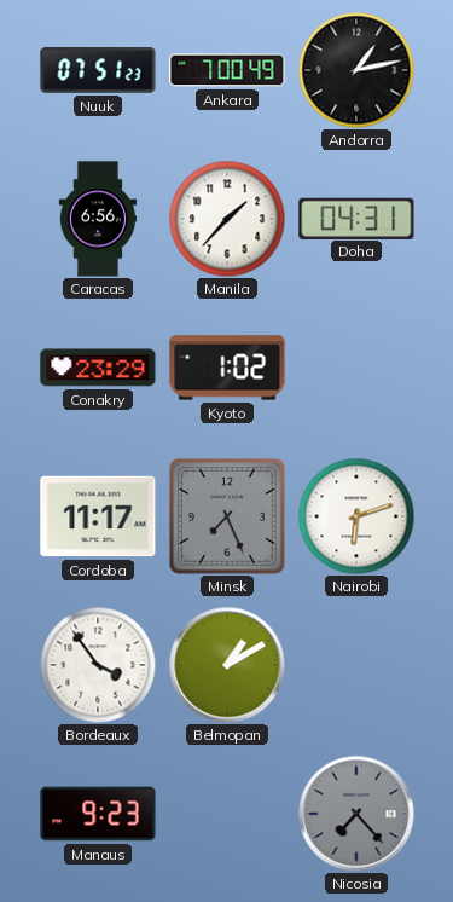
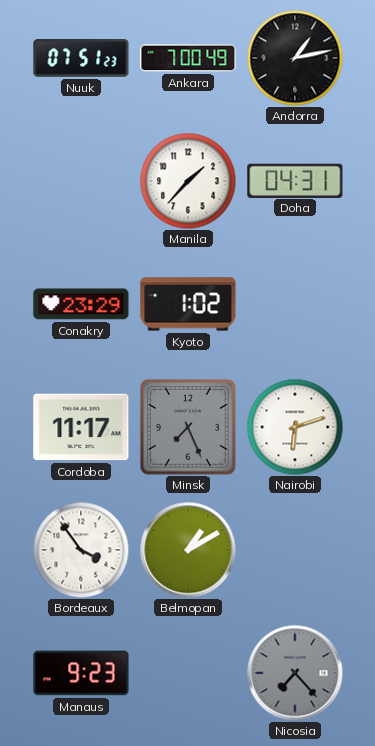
Caracas: 6:56 -> none
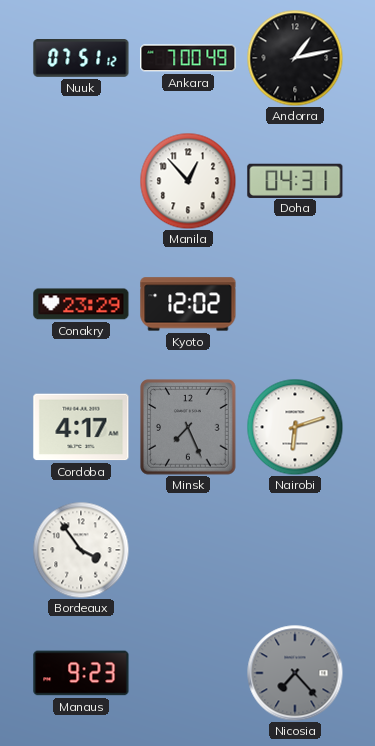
Nuuk: 07:51:23 -> 07:51:12
Manila: 1:37 -> 12:53
Kyoto: 1:02 -> 12:02
Cordoba: 11:17 -> 4:17
Belmopan: 1:10 -> none
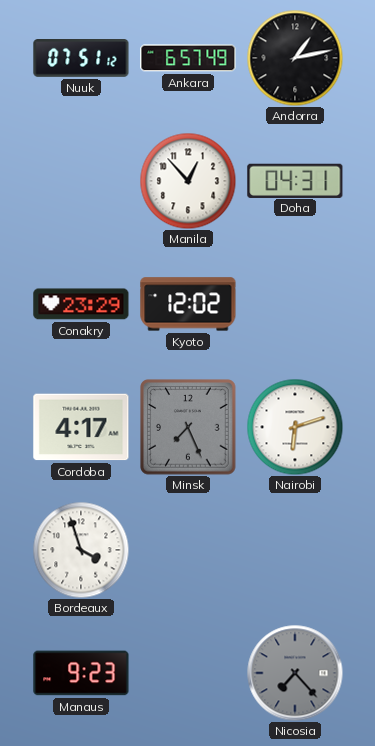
Ankara: 7:00 -> 6:57
Bordeaux: 3:54 -> 3:57
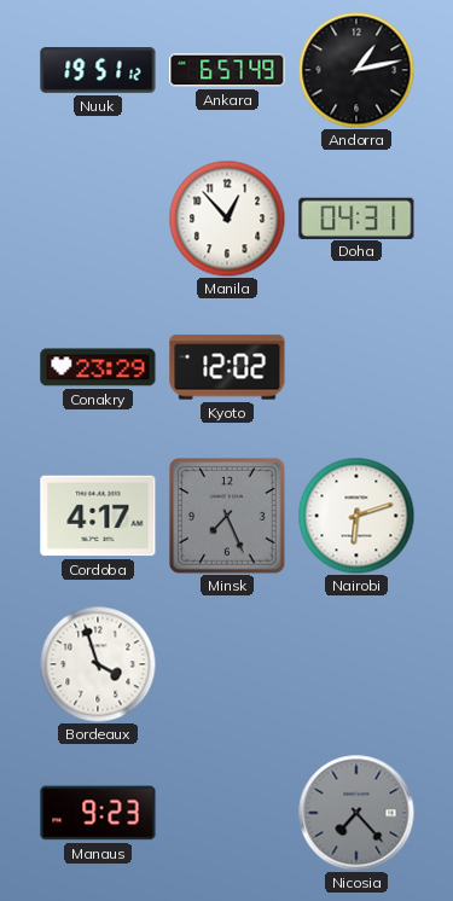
Nuuk: 07:51 -> 19:51
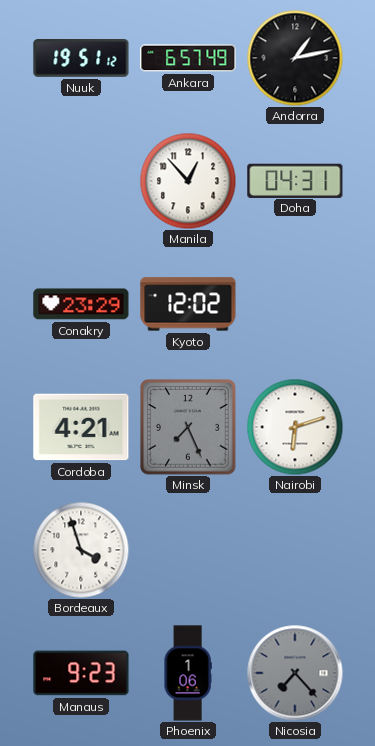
Cordoba: 4:17 -> 4:21
Phoenix: none -> 1:06
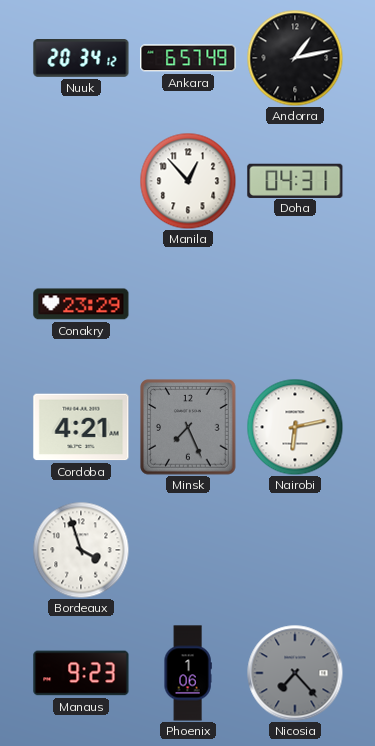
Nuuk: 19:51 -> 20:34
Kyoto: 12:02 -> none
Nairobi: 6:12 -> 6:13
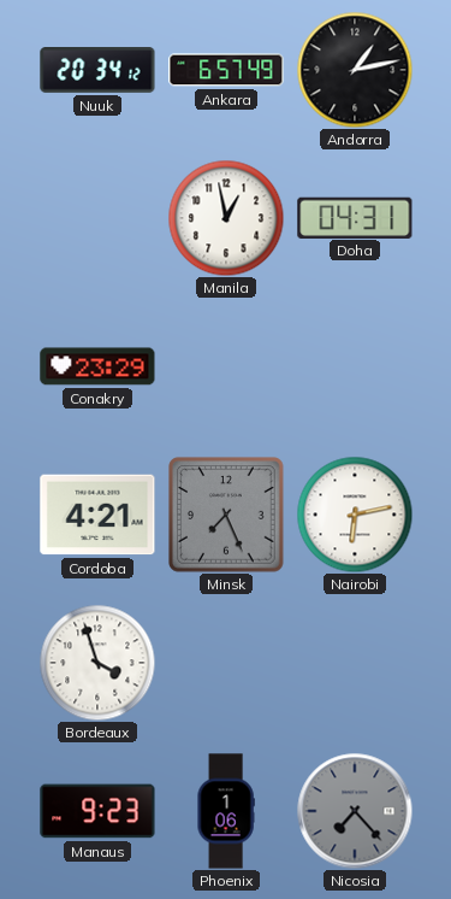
Manila: 12:53 -> 12:58
